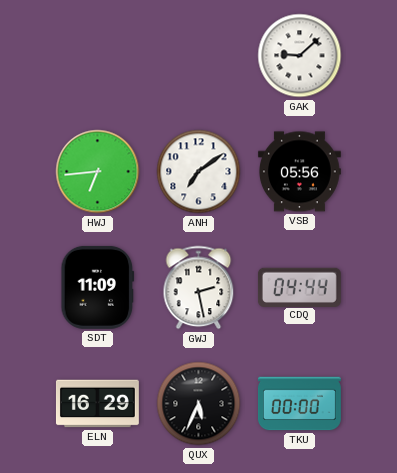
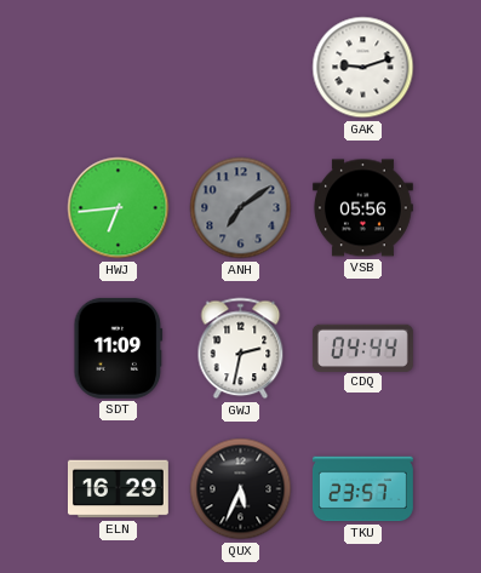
GAK: 9:08 -> 9:12
ANH dial: white -> grey
GWJ: 2:28 -> 2:32
TKU: 00:00 -> 23:57
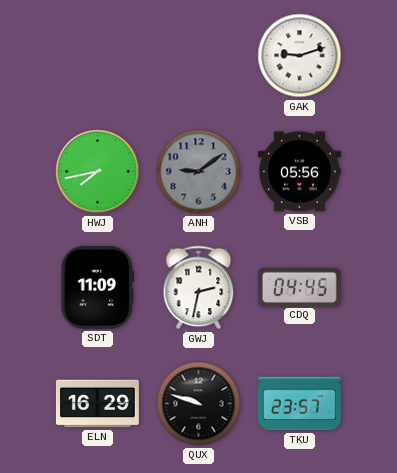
HWJ: 6:44 -> 7:43
ANH: 7:09 -> 9:09
CDQ: 04:44 -> 04:45
QUX: 5:34 -> 9:48
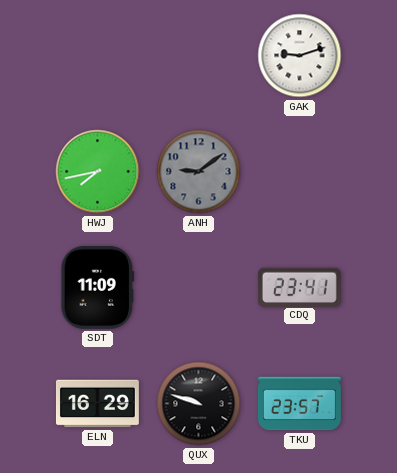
VSB: 05:56 -> none
GWJ: 2:32 -> none
CDQ: 04:45 -> 23:41
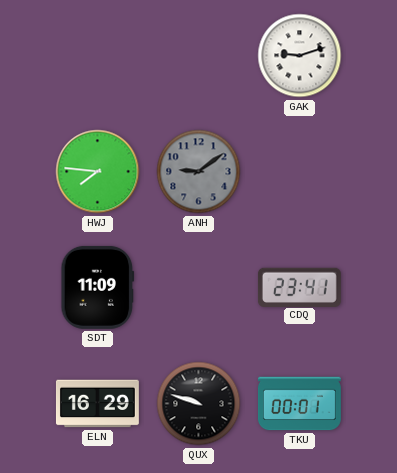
HWJ: 7:43 -> 7:46
TKU: 23:57 -> 00:01
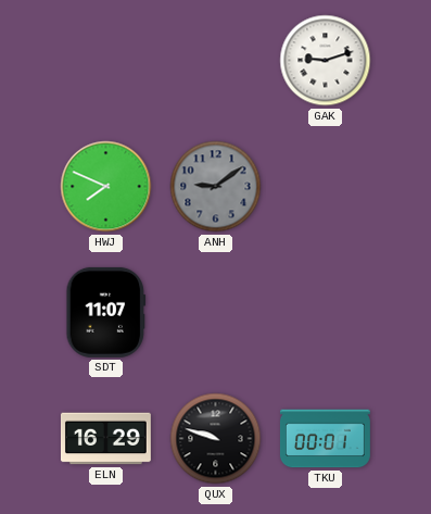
HWJ: 7:46 -> 7:49
SDT: 11:09 -> 11:07
CDQ: 23:41 -> none
